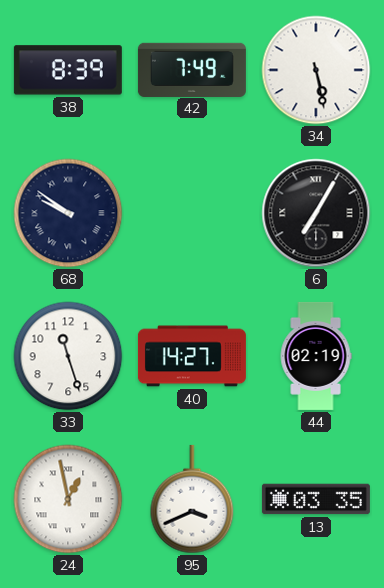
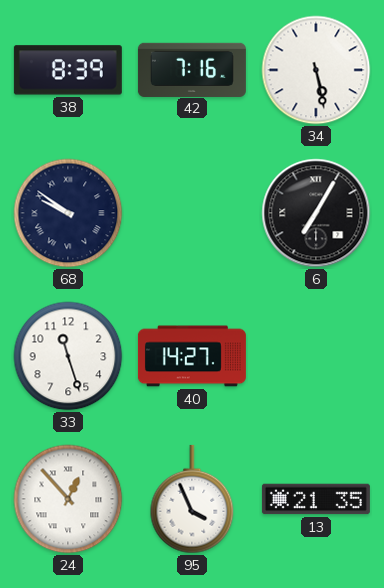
42: 7:49 -> 7:16
44: 02:19 -> none
24: 12:58 -> 12:53
95: 3:41 -> 3:56
13: 03:35 -> 21:35
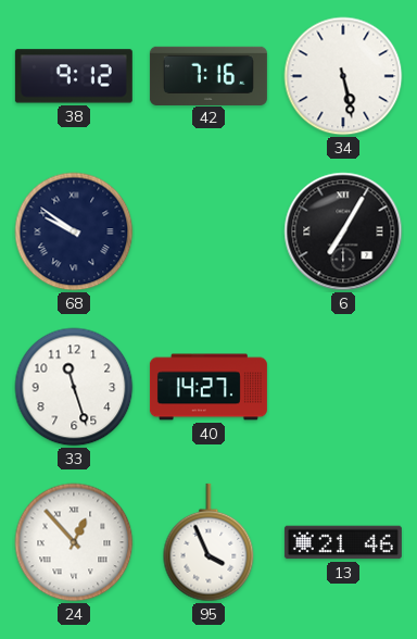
38: 8:39 -> 9:12
13: 21:35 -> 21:46
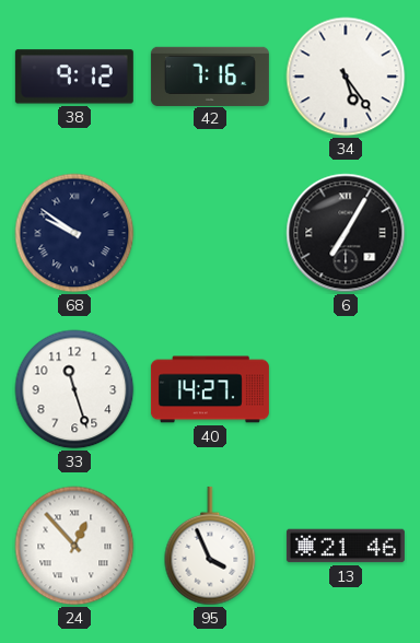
34: 5:28 -> 5:24
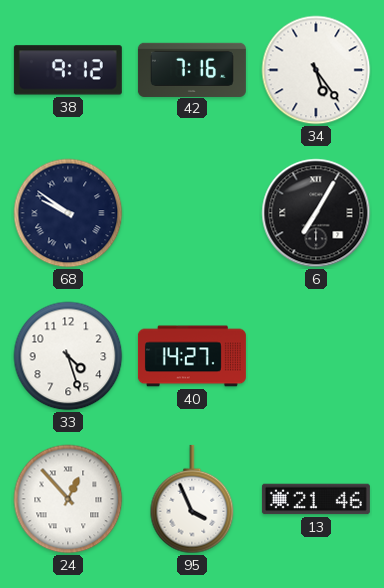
33: 11:27 -> 4:27
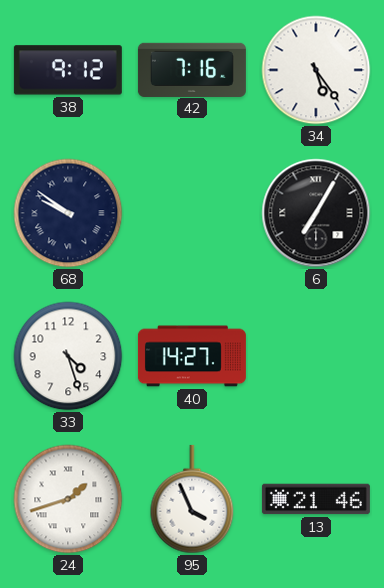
24: 12:53 -> 1:42
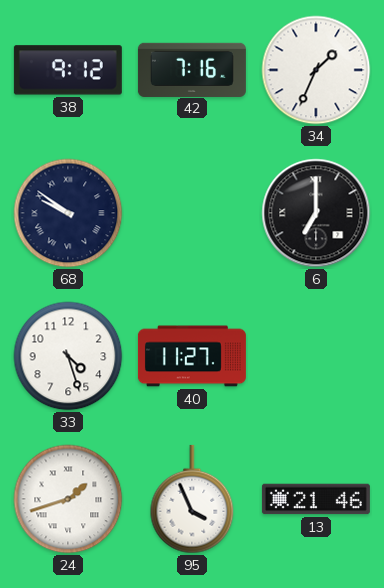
34: 5:24 -> 1:34
6: 7:05 -> 7:00
40: 14:27 -> 11:27
